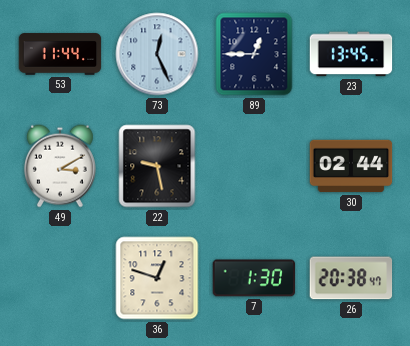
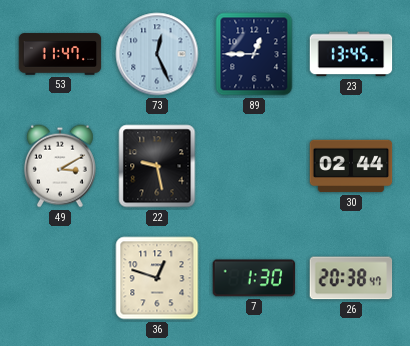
53: 11:44 -> 11:47
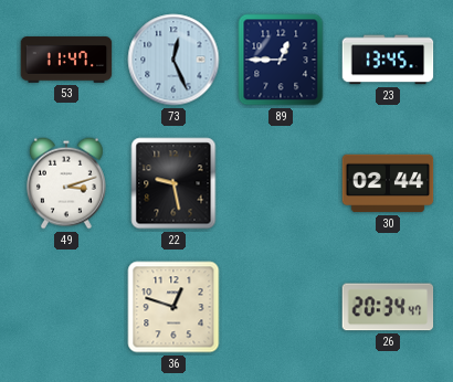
49: 3:10 -> 3:12
7: 1:30 -> none
26: 20:38 -> 20:34
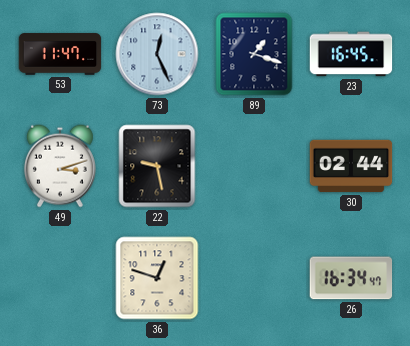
89: 12:45 -> 1:18
23: 13:45 -> 16:45
26: 20:34 -> 16:34
